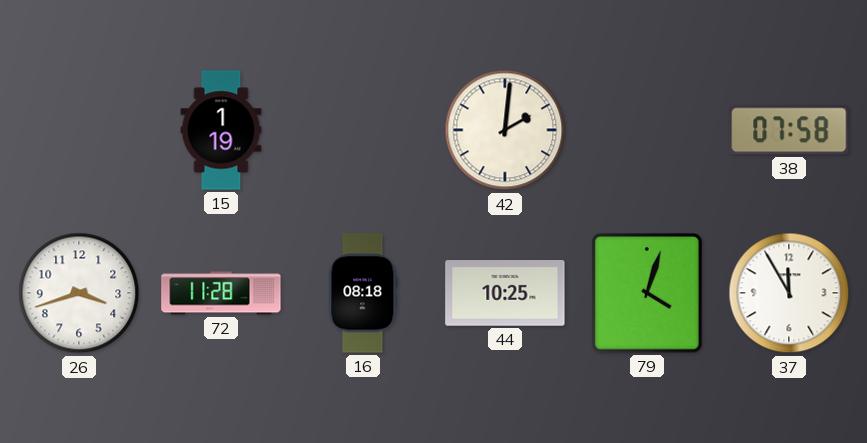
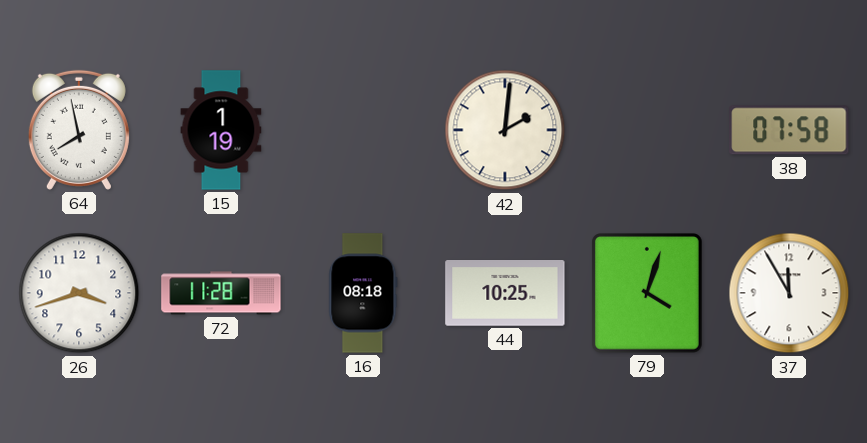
64: none -> 7:58
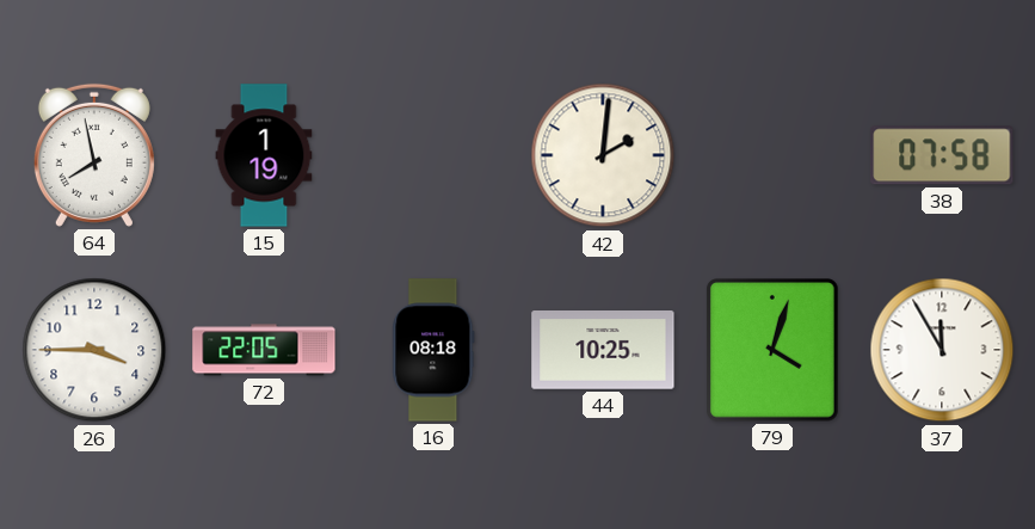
26: 3:42 -> 3:45
72: 11:28 -> 22:05
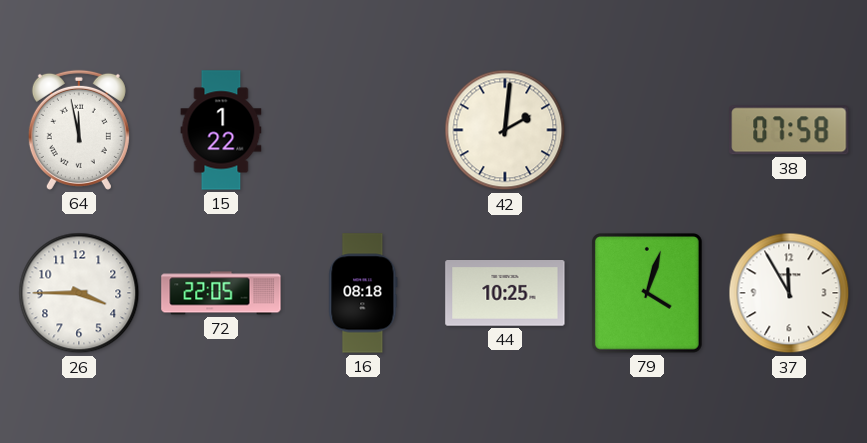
64: 7:58 -> 11:58
15: 1:19 -> 1:22
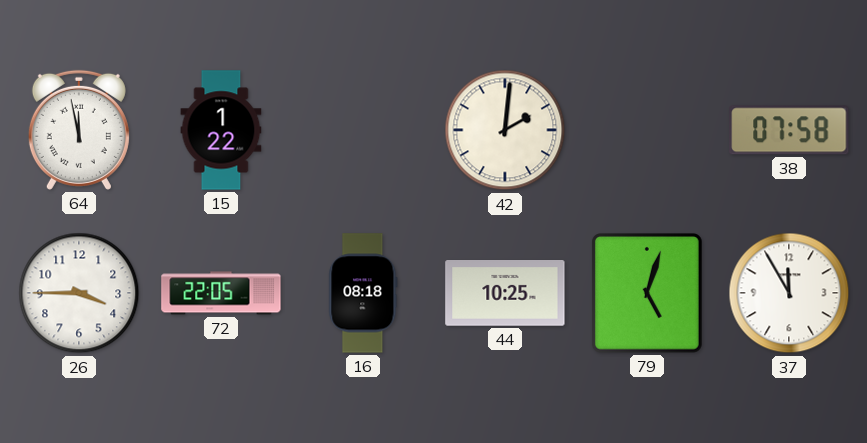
79: 4:03 -> 5:03
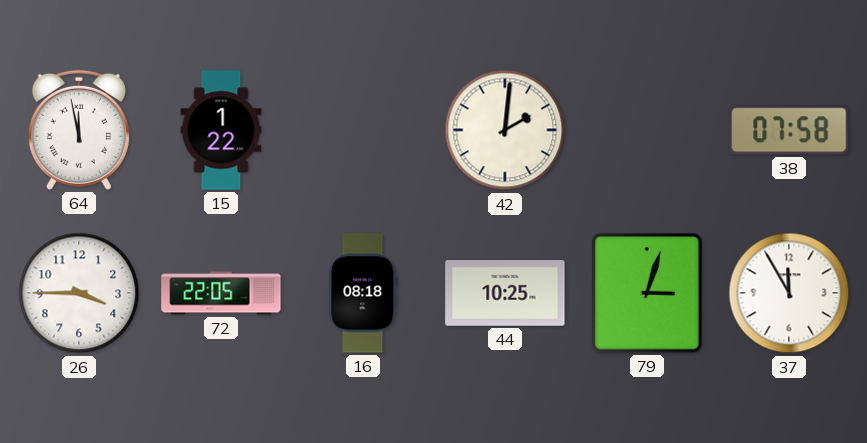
79: 5:03 -> 3:03
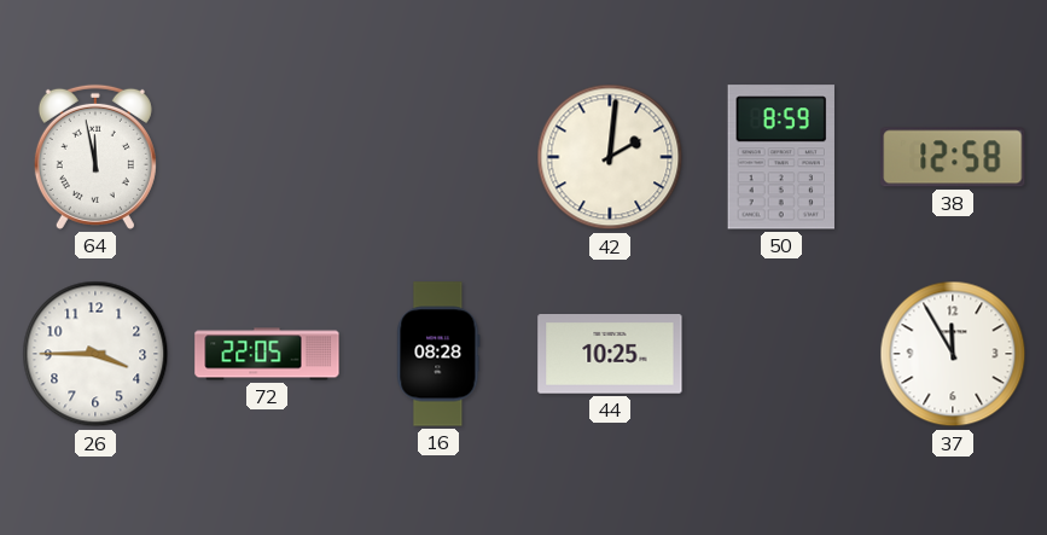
15: 1:22 -> none
50: none -> 8:59
38: 07:58 -> 12:58
16: 08:18 -> 08:28
79: 3:03 -> none
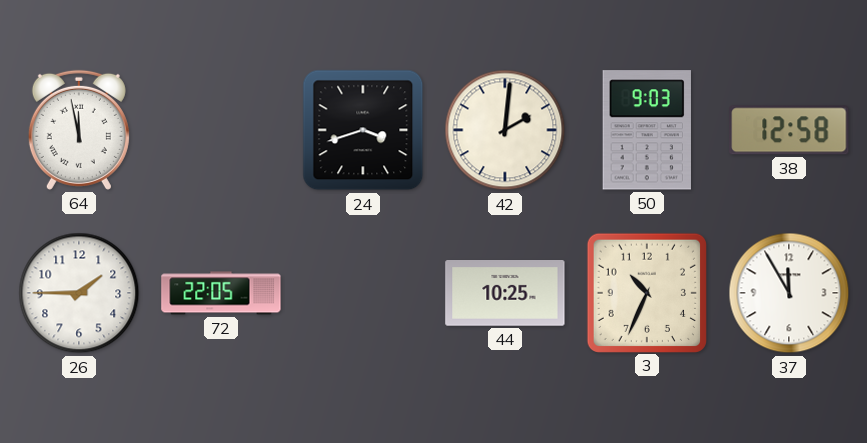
24: none -> 3:42
50: 8:59 -> 9:03
26: 3:45 -> 1:45
16: 08:28 -> none
3: none -> 10:34
